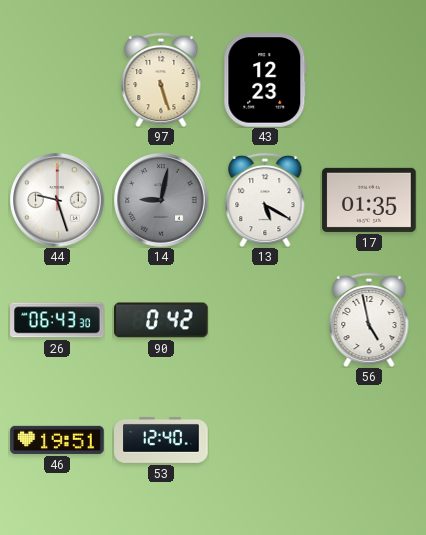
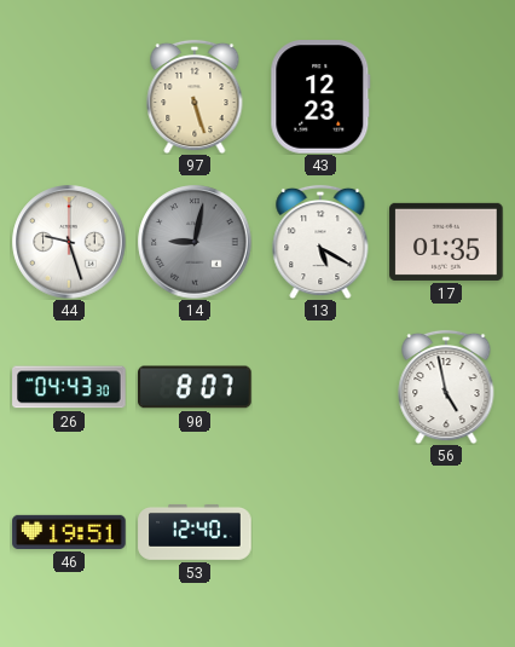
26: 06:43 -> 04:43
90: 0:42 -> 8:07
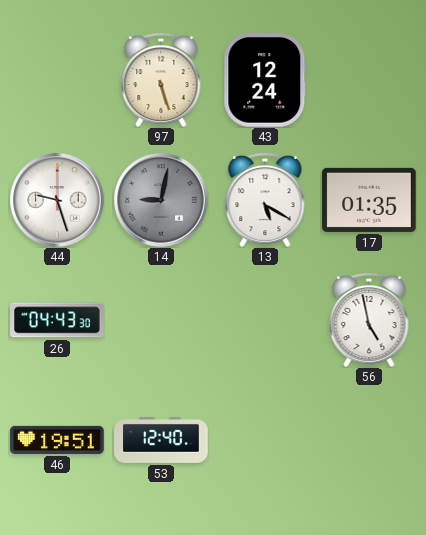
43: 12:23 -> 12:24
90: 8:07 -> none
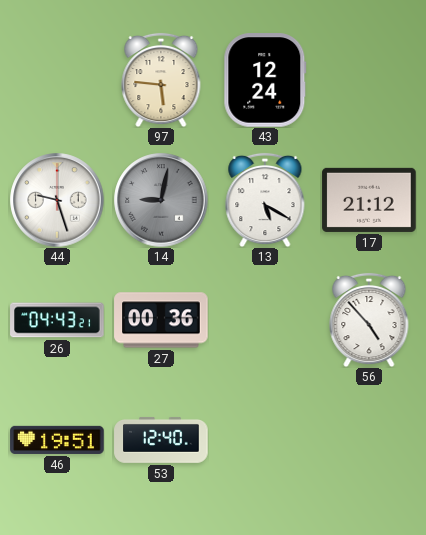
97: 5:27 -> 5:46
17: 01:35 -> 21:12
26: 04:43:30 -> 04:43:21
27: none -> 00:36
56: 4:58 -> 4:53
